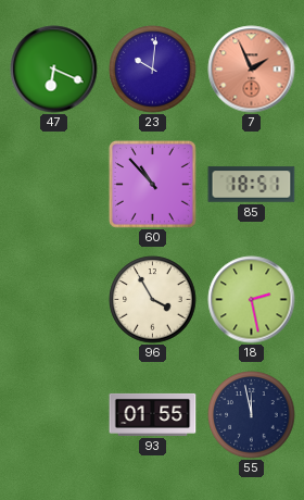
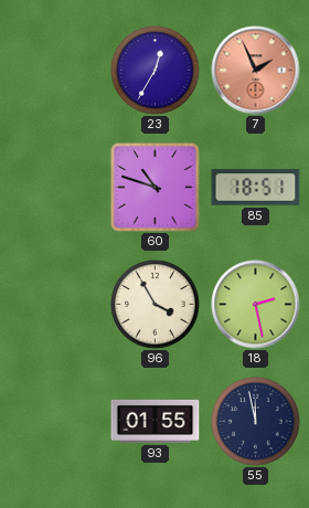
47: 6:19 -> none
23: 10:01 -> 12:35
60: 10:53 -> 10:48
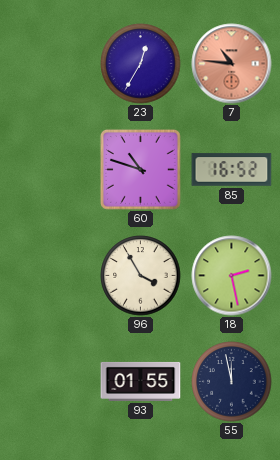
7: 1:56 -> 10:46
85: 18:51 -> 16:52
